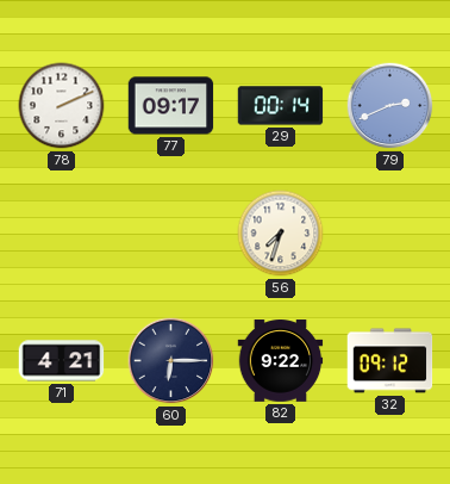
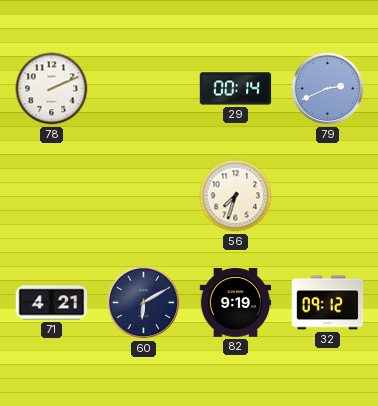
77: 09:17 -> none
60: 6:15 -> 6:10
82: 9:22 -> 9:19
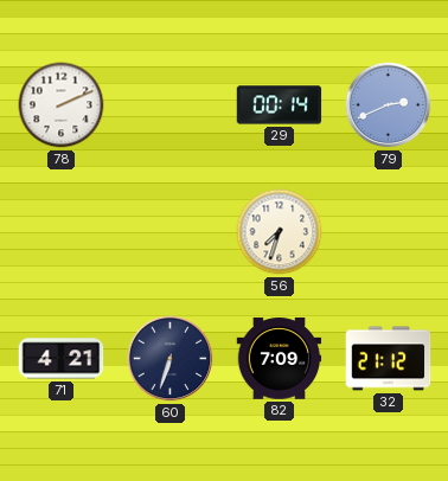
60: 6:10 -> 6:33
82: 9:19 -> 7:09
32: 09:12 -> 21:12
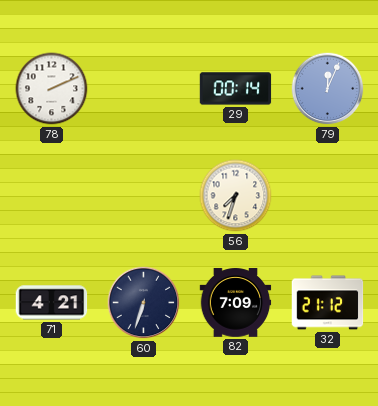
79: 2:41 -> 12:04
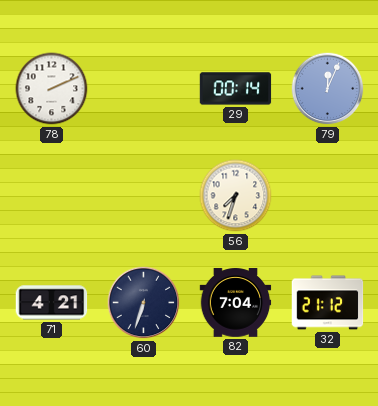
82: 7:09 -> 7:04
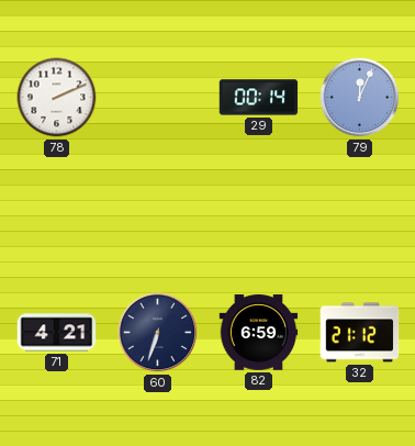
56: 7:33 -> none
82: 7:04 -> 6:59
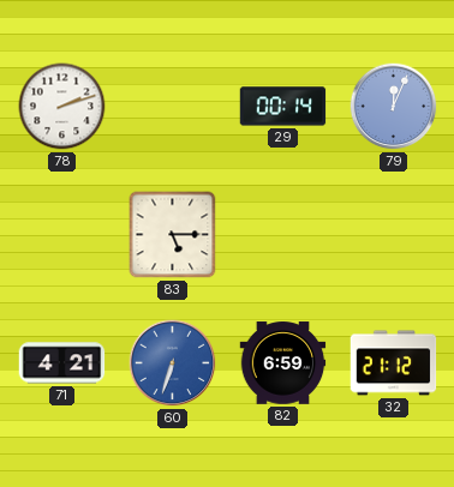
78: 2:11 -> 2:12
83: none -> 5:15
60 dial: navy -> blue
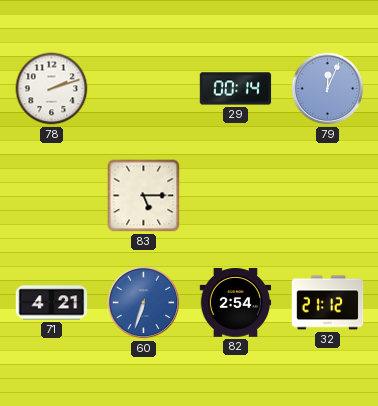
82: 6:59 -> 2:54
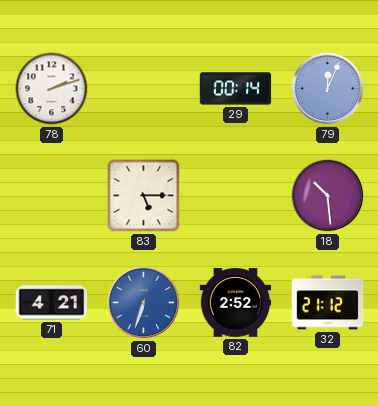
18: none -> 10:29
82: 2:54 -> 2:52
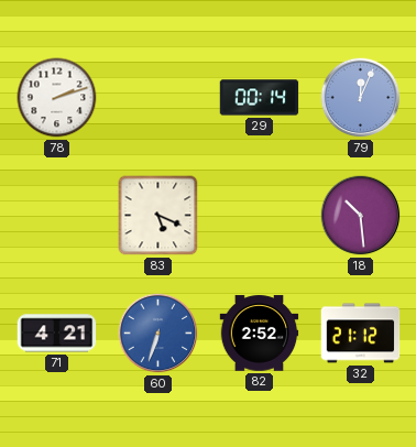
83: 5:15 -> 5:19
